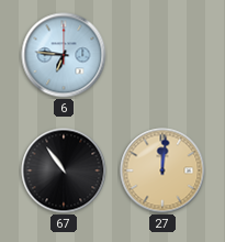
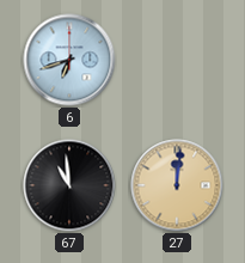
6: 6:46 -> 6:42
67: 10:54 -> 10:59
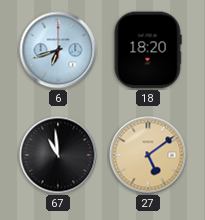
18: none -> 18:20
27: 12:01 -> 5:09
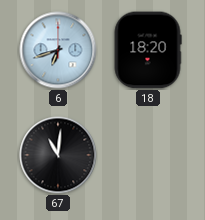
67: 10:59 -> 11:01
27: 5:09 -> none
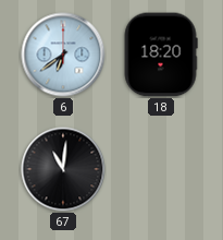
6: 6:42 -> 6:39
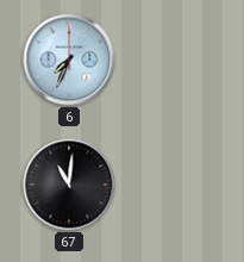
6: 6:39 -> 7:34
18: 18:20 -> none
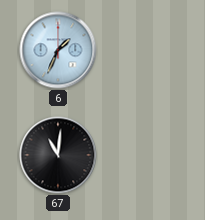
6: 7:34 -> 1:34
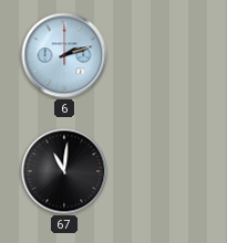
6: 1:34 -> 2:12
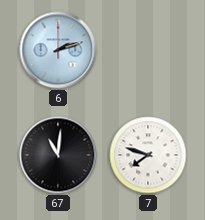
7: none -> 7:48
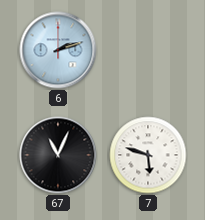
67: 11:01 -> 11:04
7: 7:48 -> 5:48
